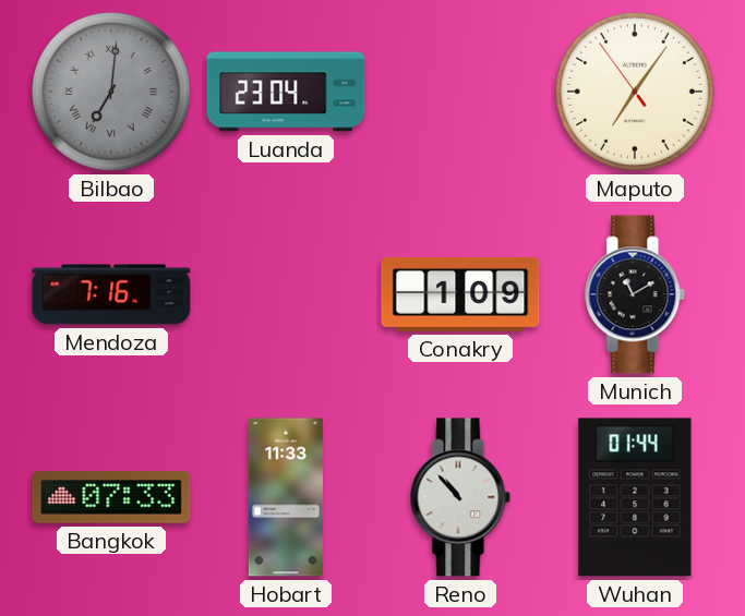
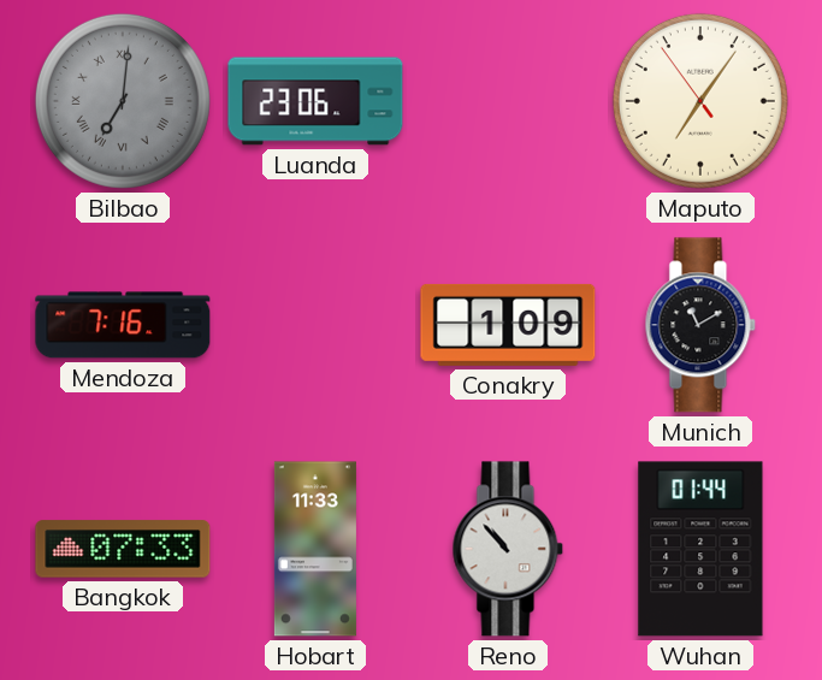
Luanda: 23:04 -> 23:06
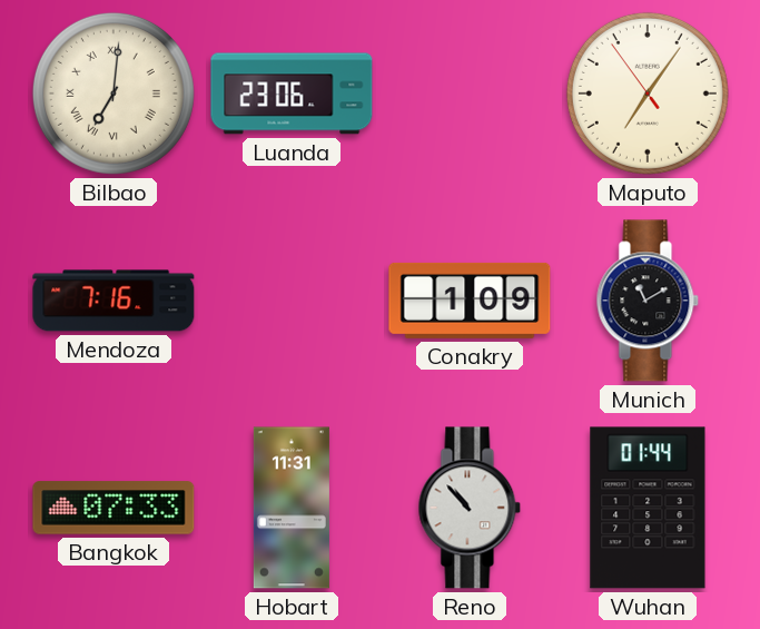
Bilbao dial: grey -> cream
Hobart: 11:33 -> 11:31
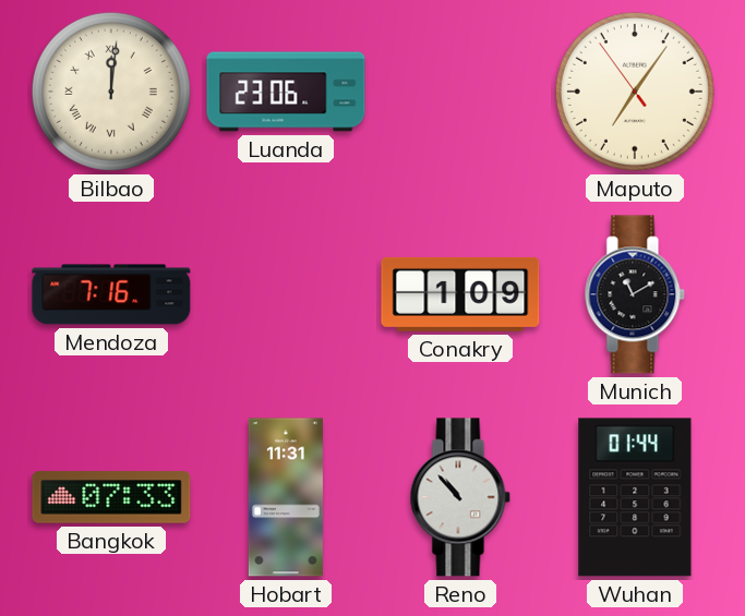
Bilbao: 7:01 -> 12:01
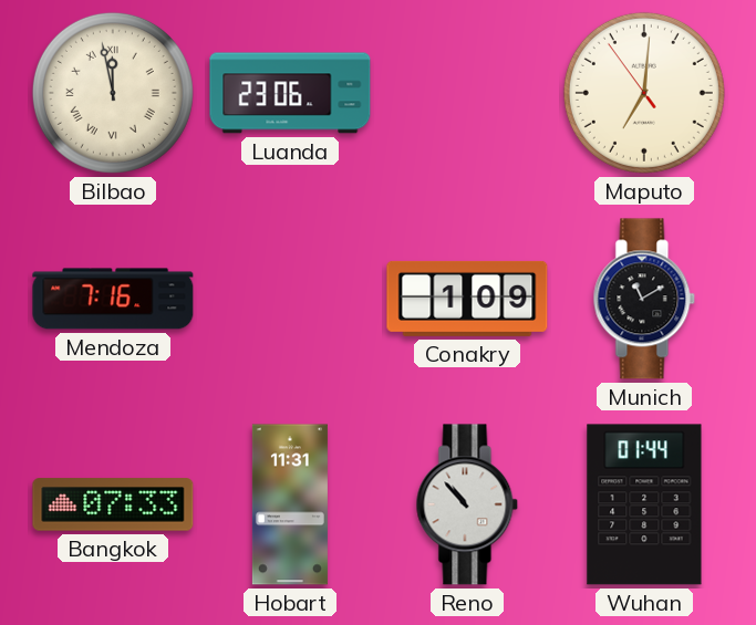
Bilbao: 12:01 -> 11:58
Maputo: 7:05 -> 7:00
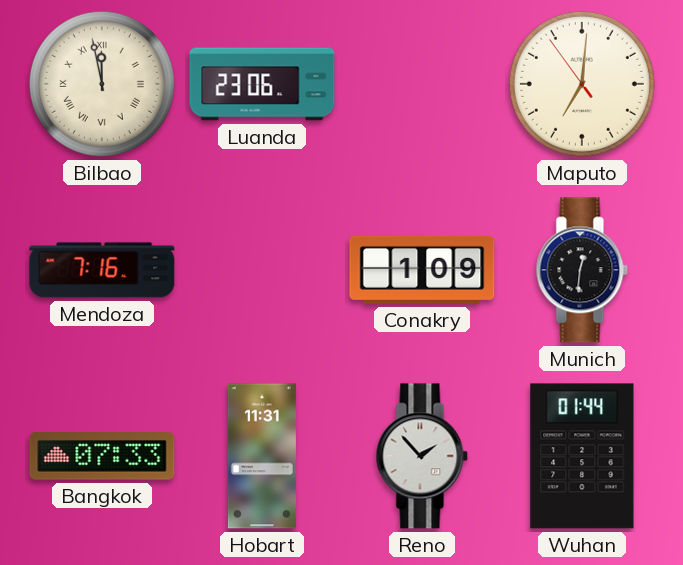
Munich: 11:10 -> 12:31
Reno: 10:53 -> 1:53
